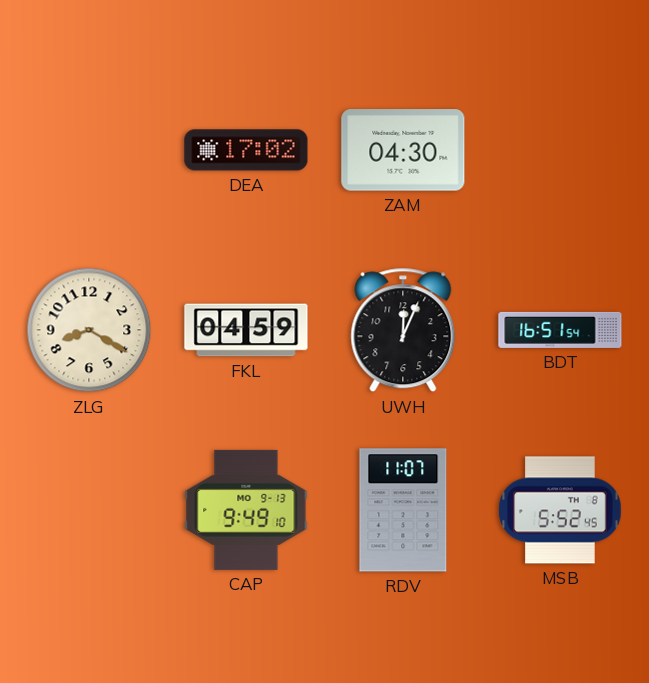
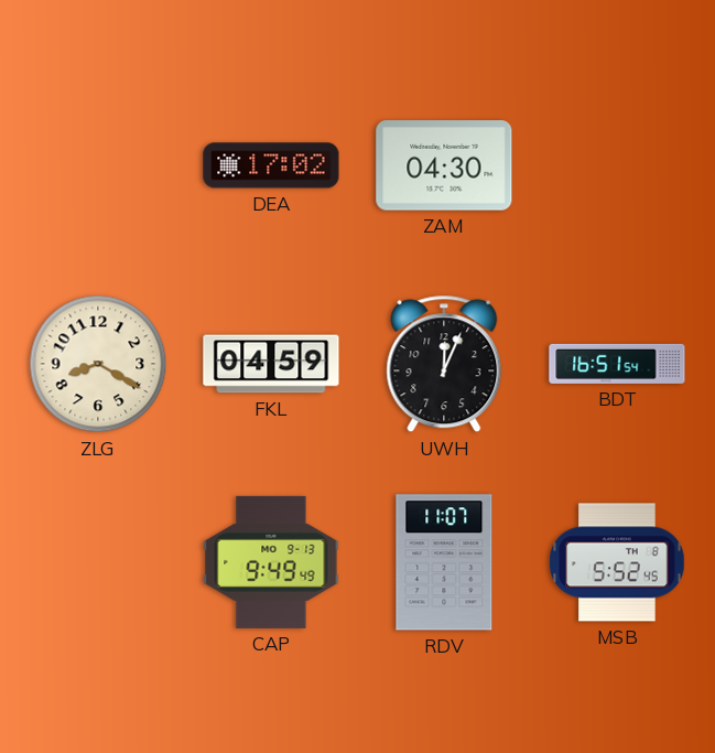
CAP: 9:49:10 -> 9:49:49
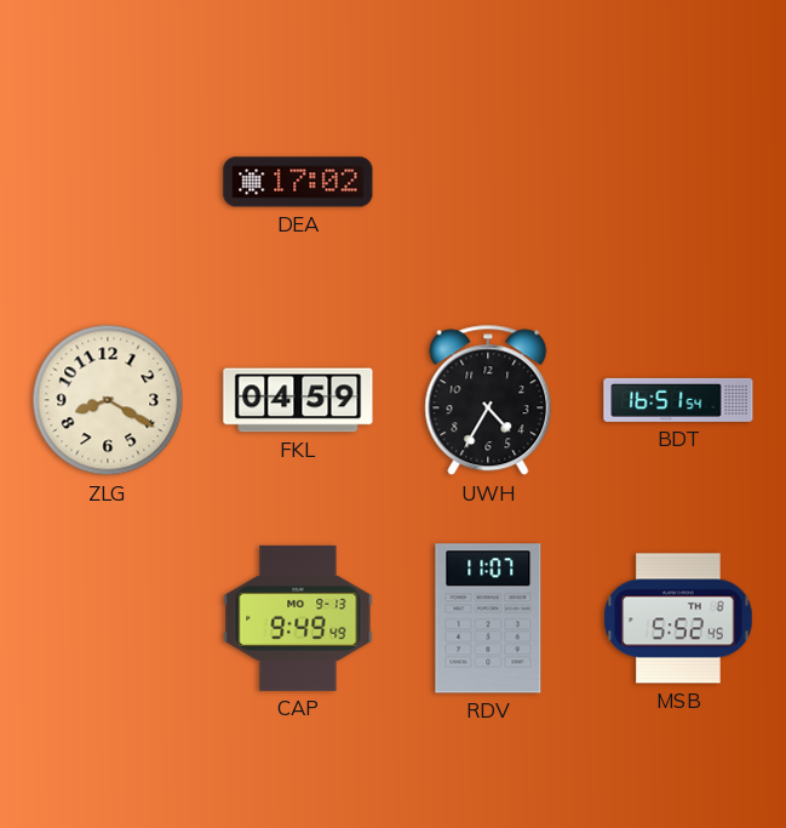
ZAM: 04:30 -> none
UWH: 12:04 -> 4:35
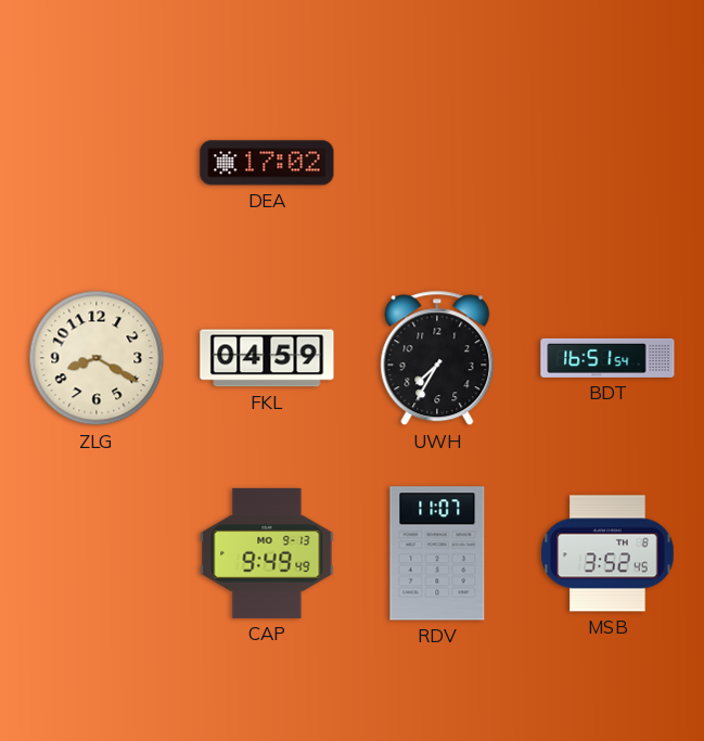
UWH: 4:35 -> 7:35
MSB: 5:52 -> 3:52
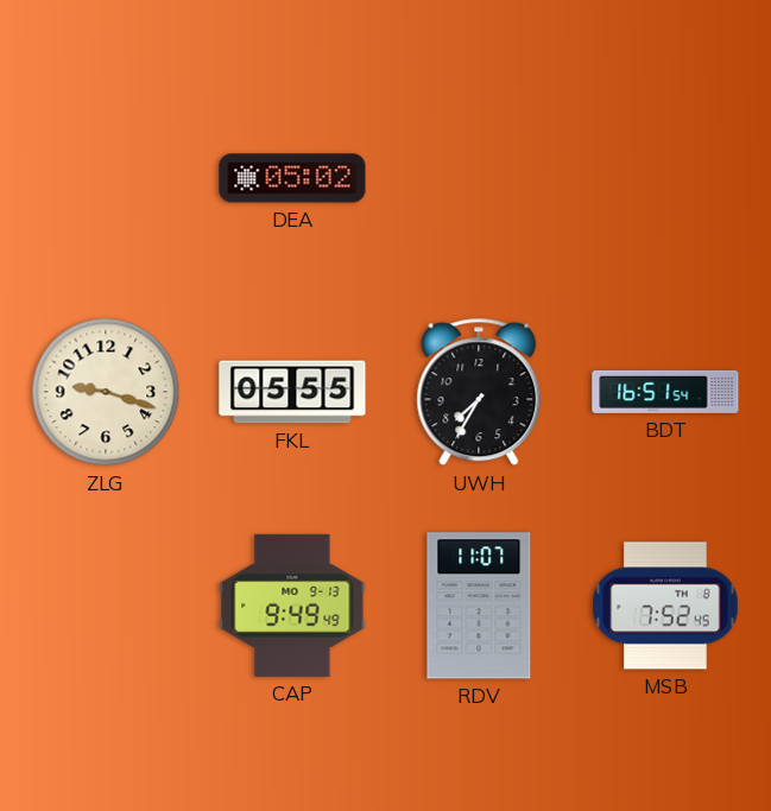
DEA: 17:02 -> 05:02
ZLG: 8:20 -> 9:18
FKL: 04:59 -> 05:55
MSB: 3:52 -> 7:52
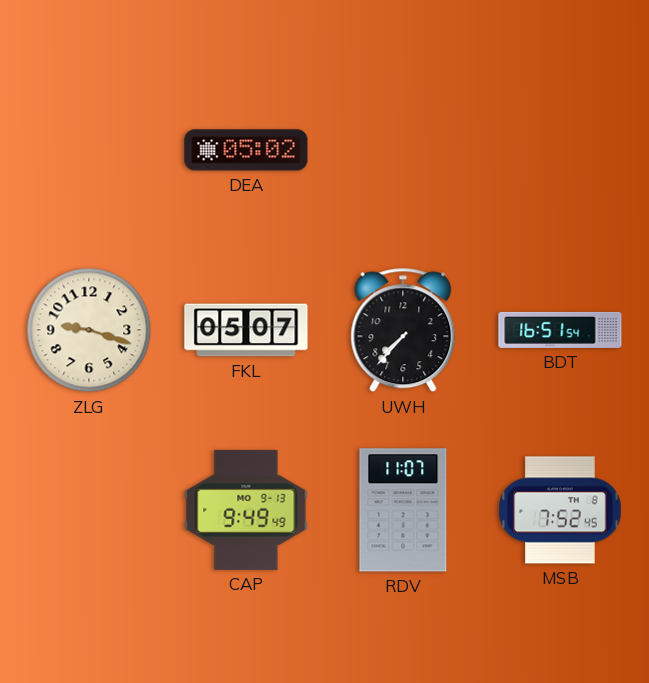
FKL: 05:55 -> 05:07
UWH: 7:35 -> 7:37
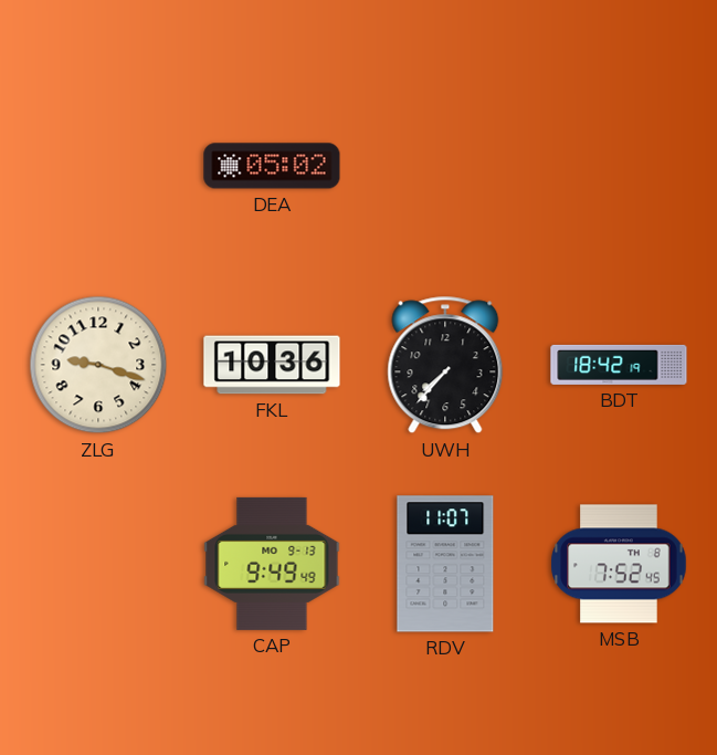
FKL: 05:07 -> 10:36
BDT: 16:51 -> 18:42
